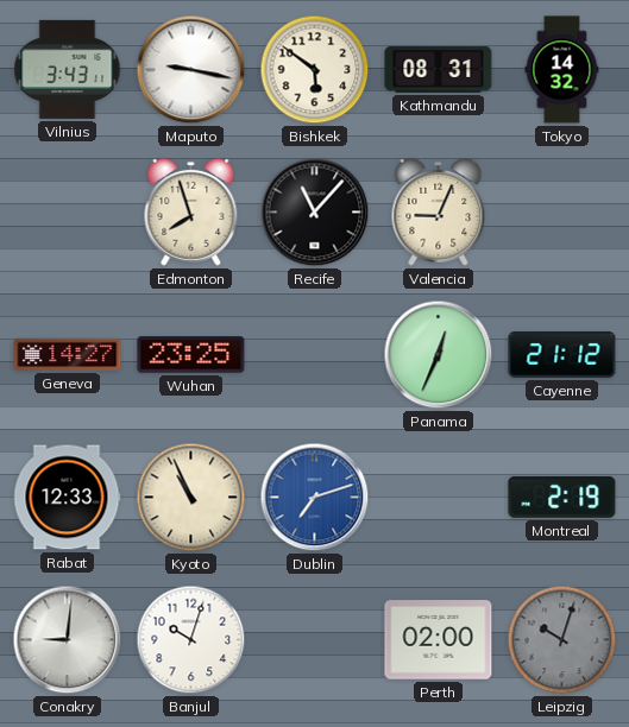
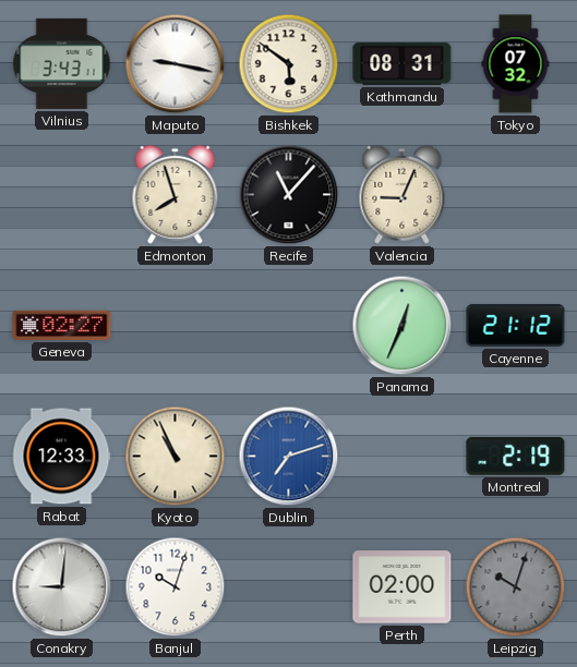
Tokyo: 14:32 -> 07:32
Geneva: 14:27 -> 02:27
Wuhan: 23:25 -> none
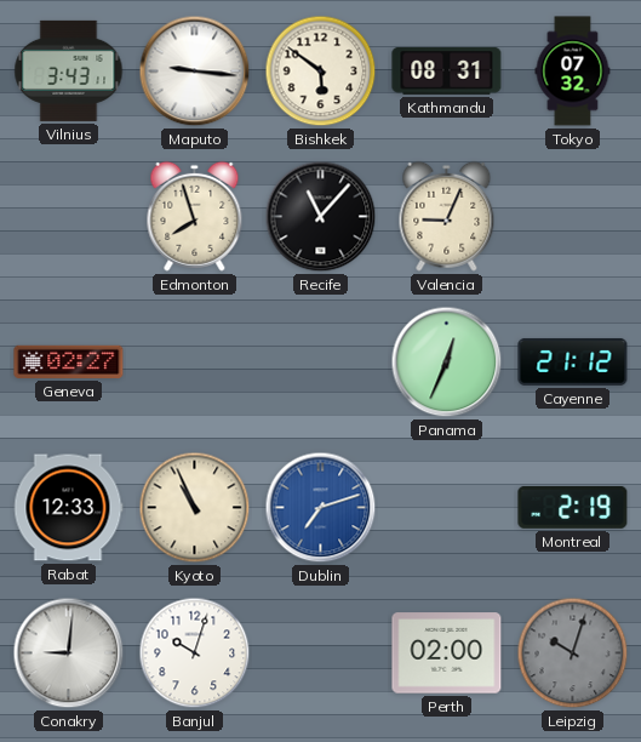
Maputo: 9:17 -> 9:16
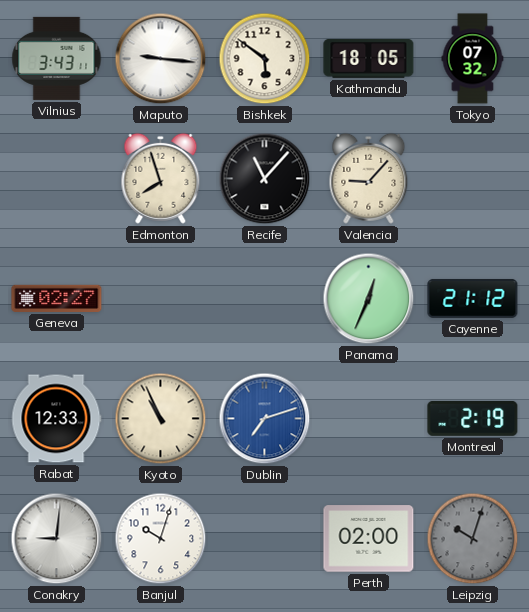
Kathmandu: 08:31 -> 18:05
Valencia: 9:04 -> 9:07
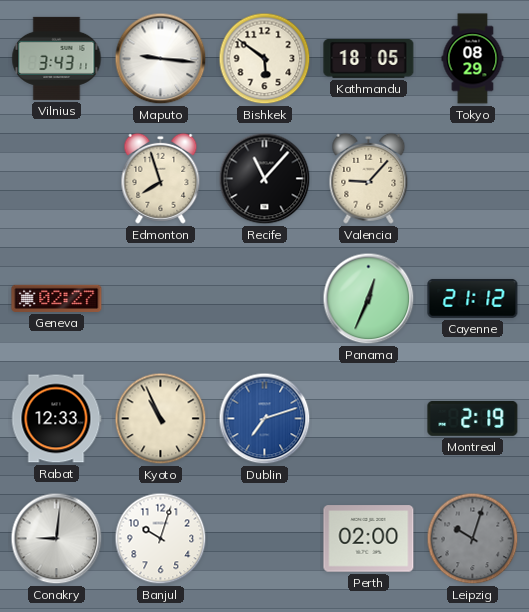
Tokyo: 07:32 -> 08:29
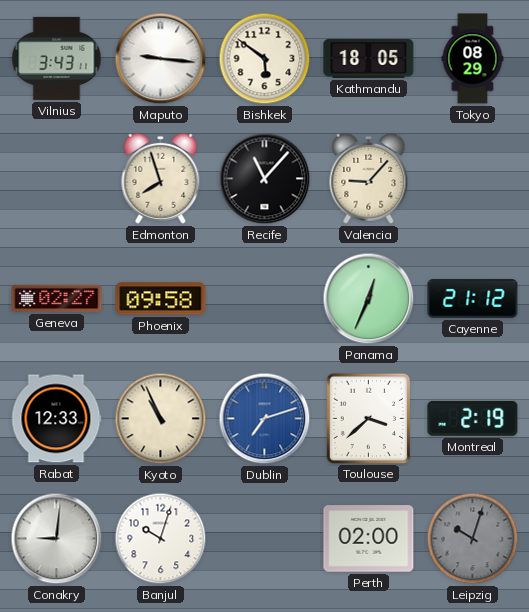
Phoenix: none -> 09:58
Toulouse: none -> 3:38
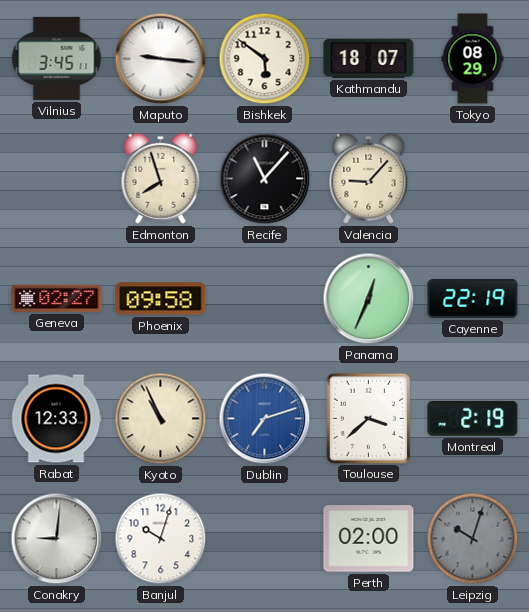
Vilnius: 3:43 -> 3:45
Kathmandu: 18:05 -> 18:07
Cayenne: 21:12 -> 22:19
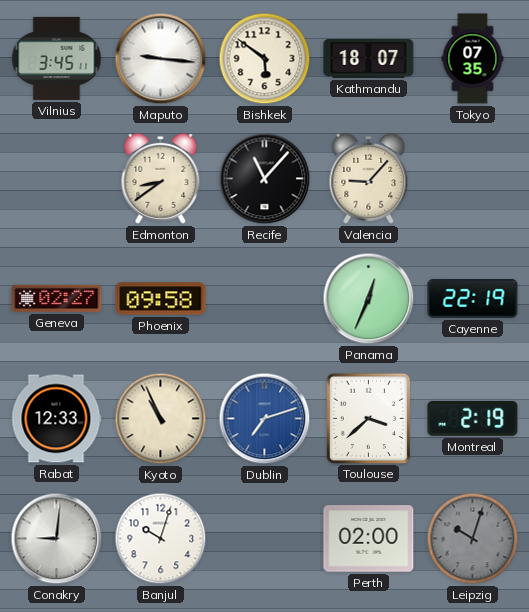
Tokyo: 08:29 -> 07:35
Edmonton: 7:57 -> 8:39
